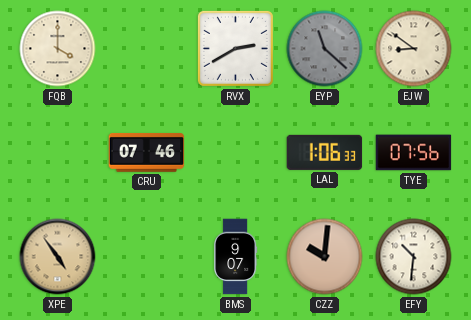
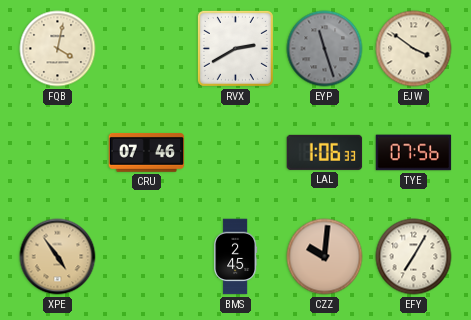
FQB: 4:00 -> 4:02
EYP: 11:22 -> 11:27
EJW: 8:51 -> 3:51
BMS: 9:07 -> 2:45
EFY: 10:31 -> 7:05
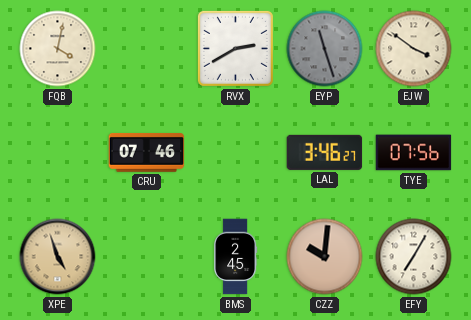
LAL: 1:06 -> 3:46
XPE: 4:54 -> 4:57
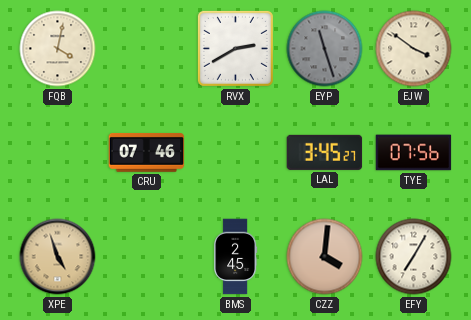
LAL: 3:46 -> 3:45
CZZ: 10:01 -> 4:01
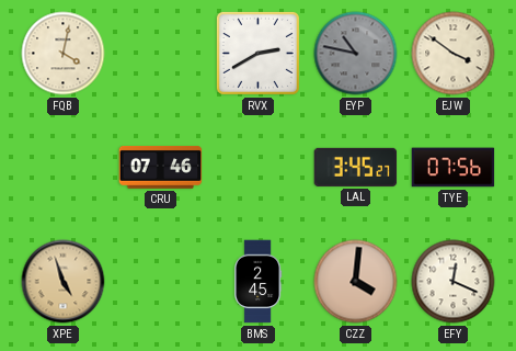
EYP: 11:27 -> 10:47
EFY: 7:05 -> 12:19
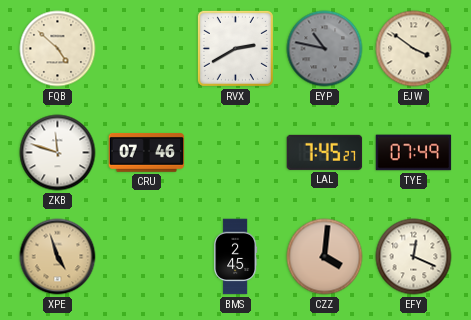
FQB: 4:02 -> 4:52
ZKB: none -> 11:48
LAL: 3:45 -> 7:45
TYE: 07:56 -> 07:49
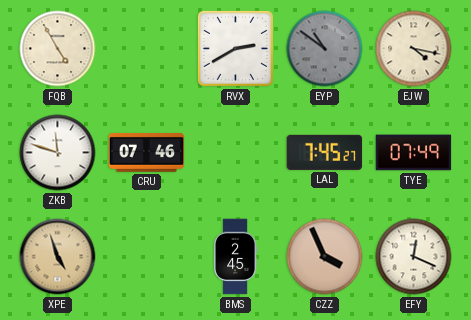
FQB: 4:52 -> 4:55
EYP: 10:47 -> 10:51
EJW: 3:51 -> 4:17
CZZ: 4:01 -> 3:56
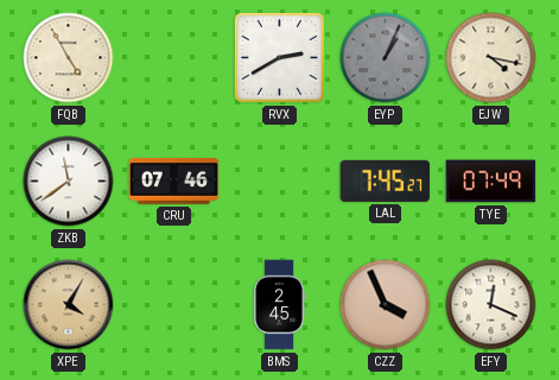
EYP: 10:51 -> 1:04
ZKB: 11:48 -> 11:39
XPE: 4:57 -> 4:05
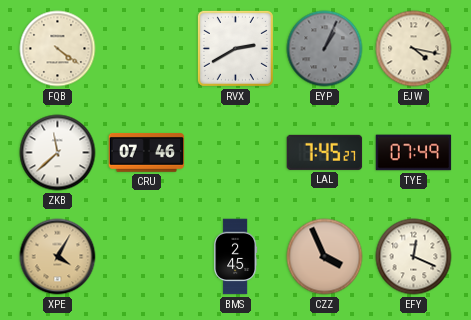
FQB: 4:55 -> 4:21
ZKB: 11:39 -> 11:38
